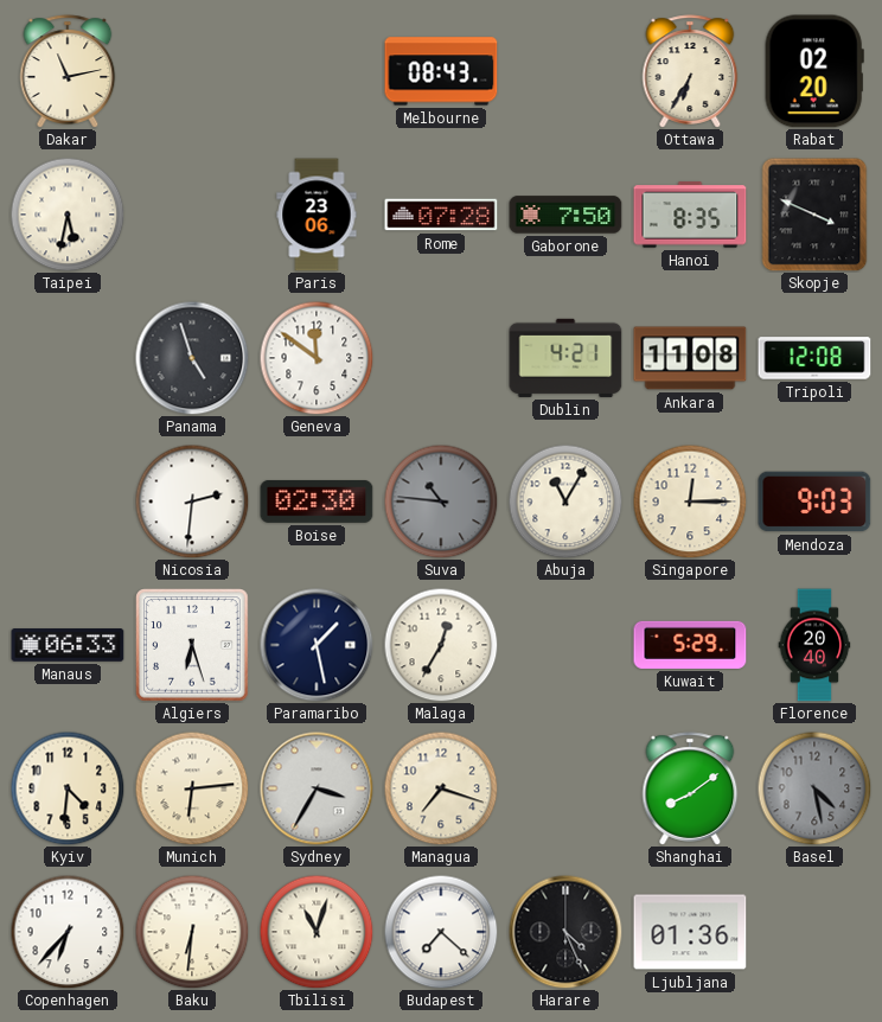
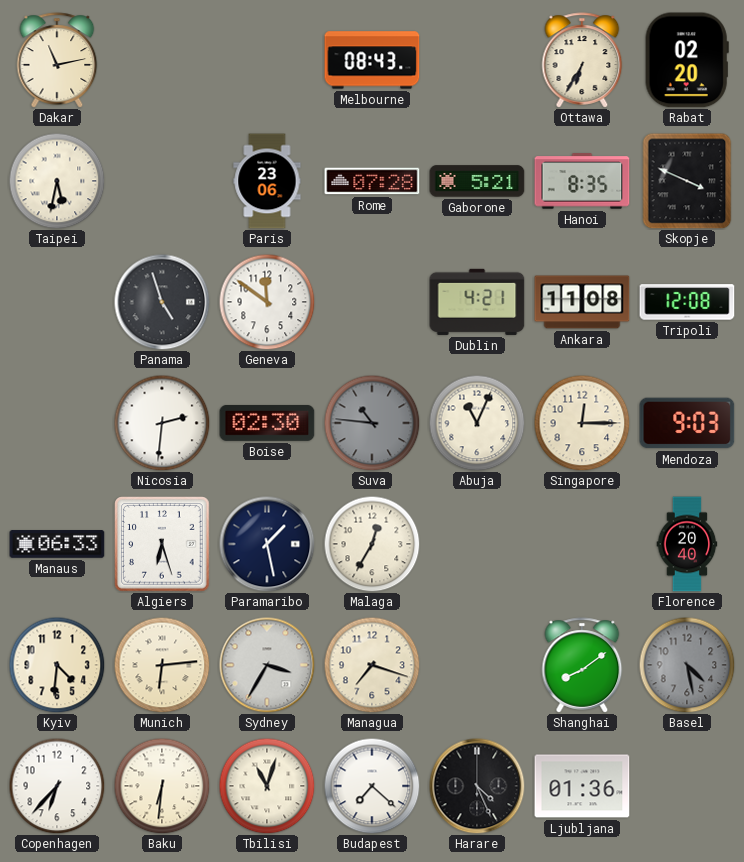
Gaborone: 7:50 -> 5:21
Abuja: 11:05 -> 11:04
Kuwait: 5:29 -> none
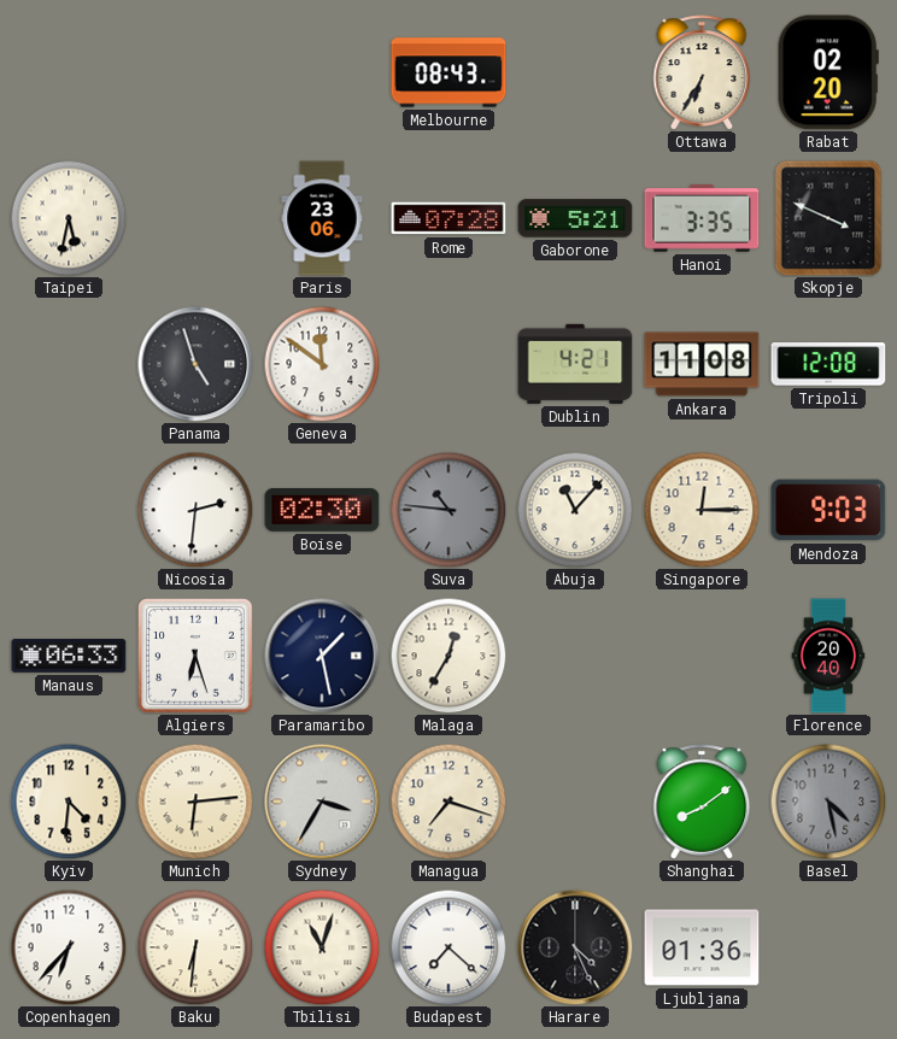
Dakar: 11:13 -> none
Hanoi: 8:35 -> 3:35
Abuja: 11:04 -> 11:07
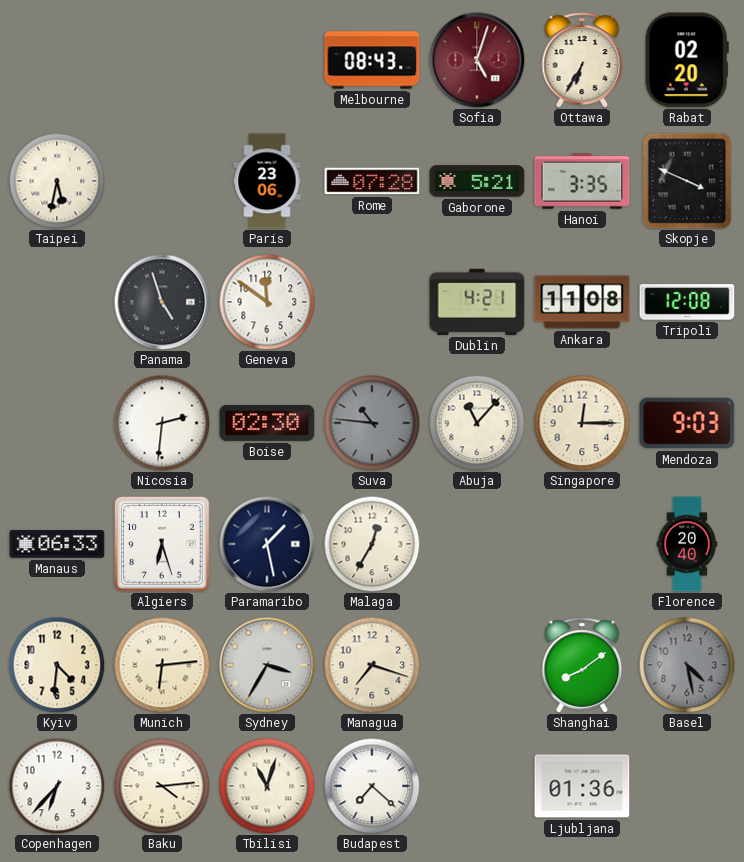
Sofia: none -> 5:03
Baku: 6:31 -> 4:14
Harare: 4:26 -> none
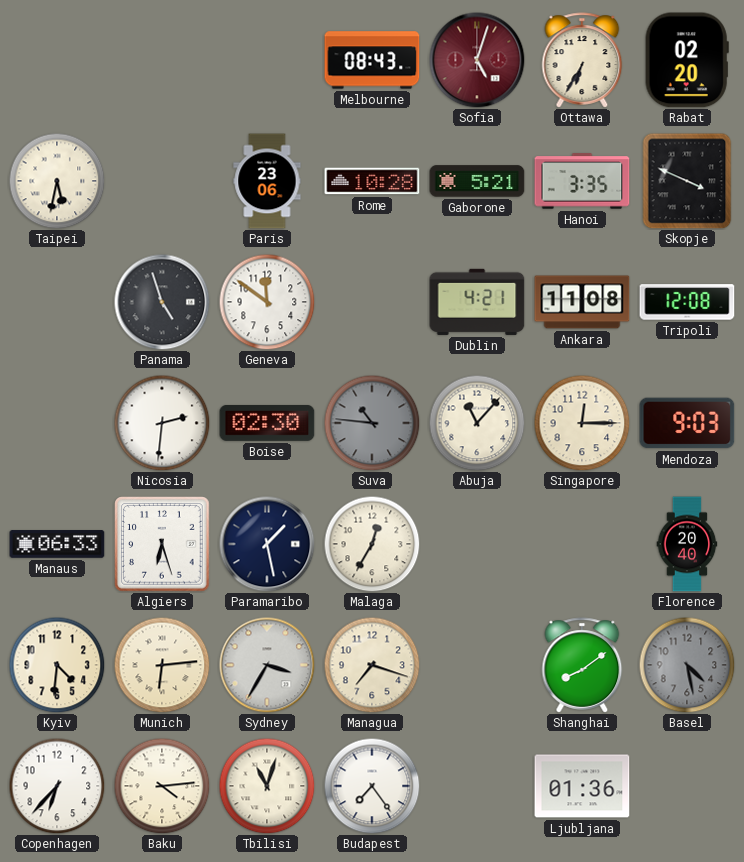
Rome: 07:28 -> 10:28
Budapest: 7:22 -> 7:24
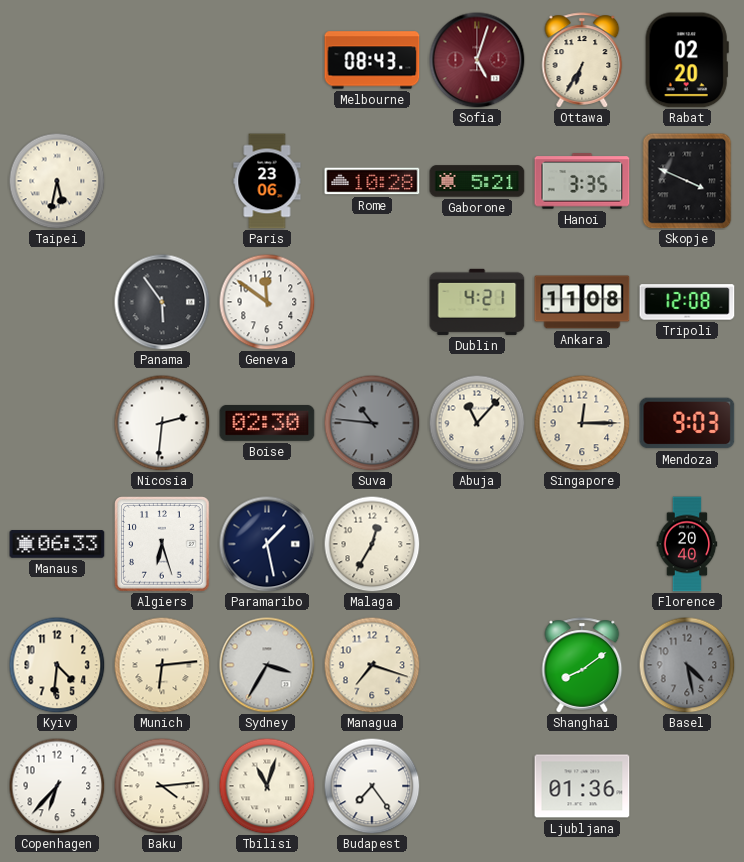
Panama: 4:57 -> 5:54
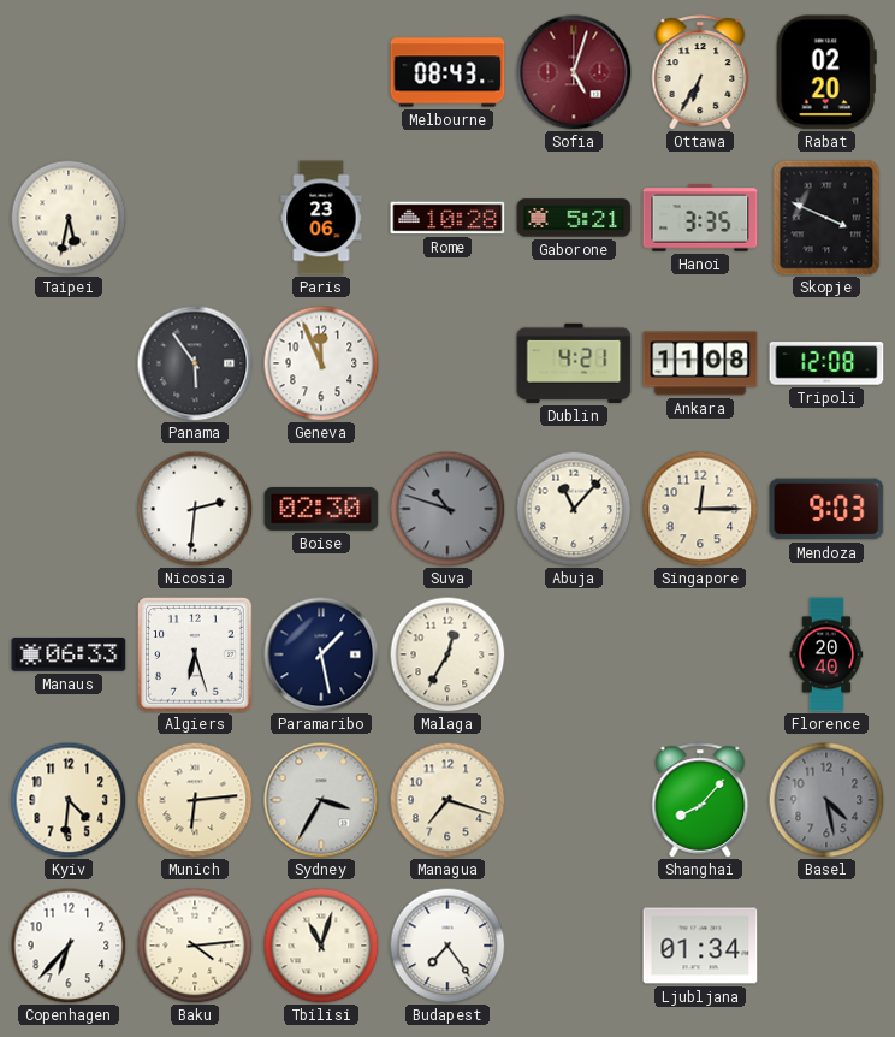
Geneva: 11:51 -> 11:56
Suva: 10:46 -> 10:48
Shanghai: 8:09 -> 8:07
Ljubljana: 01:36 -> 01:34
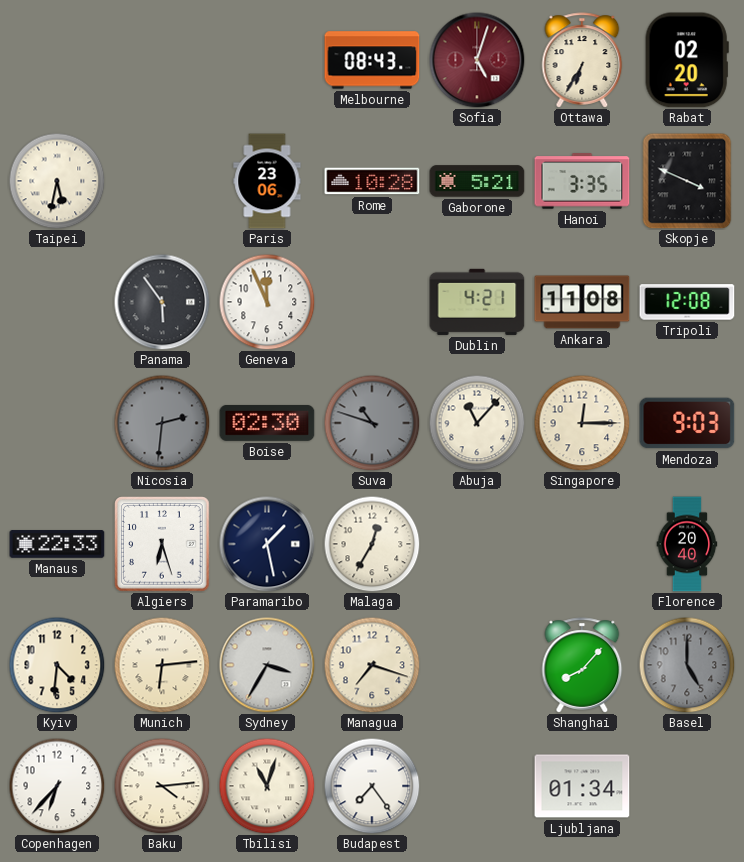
Nicosia dial: white -> grey
Manaus: 06:33 -> 22:33
Basel: 4:28 -> 5:00
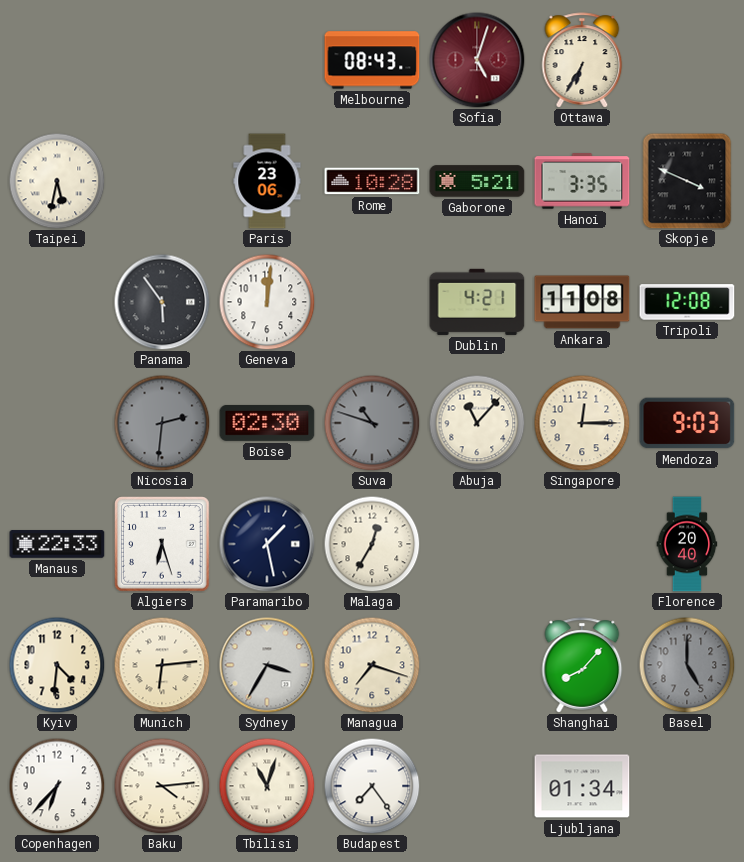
Rabat: 02:20 -> none
Geneva: 11:56 -> 12:01
